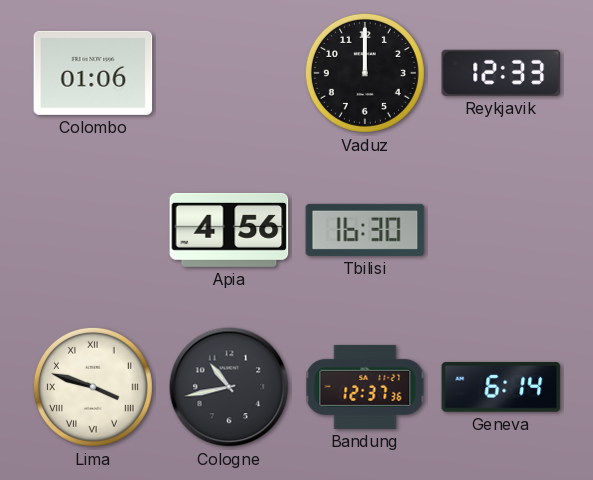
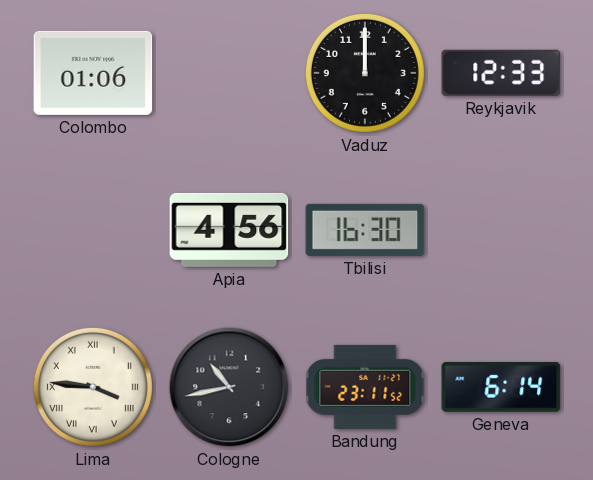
Lima: 3:48 -> 3:46
Bandung: 12:37 -> 23:11
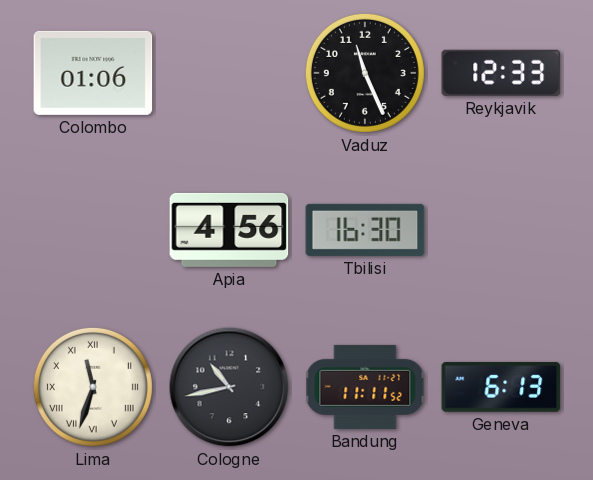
Vaduz: 12:00 -> 11:26
Lima: 3:46 -> 11:33
Bandung: 23:11 -> 11:11
Geneva: 6:14 -> 6:13
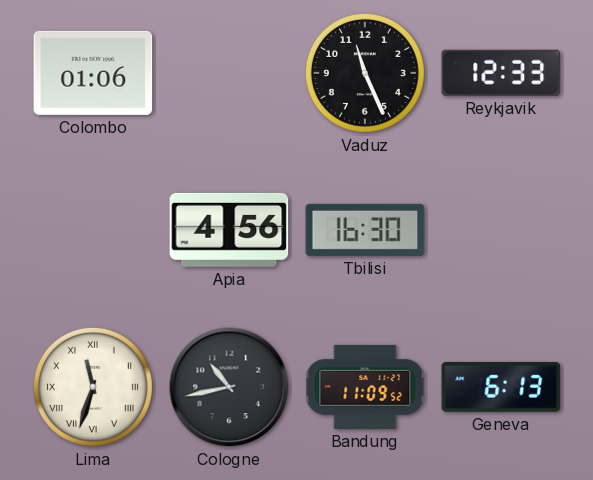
Bandung: 11:11 -> 11:09
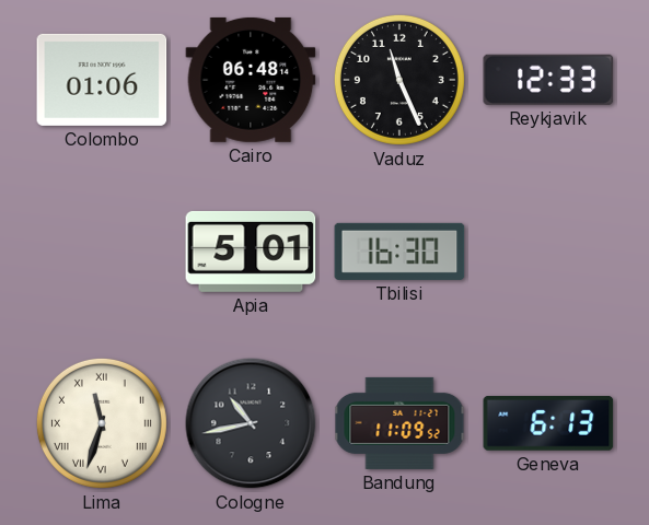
Cairo: none -> 06:48
Apia: 4:56 -> 5:01
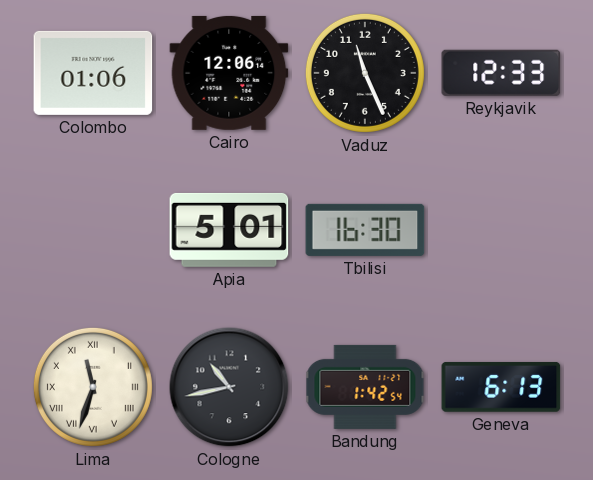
Cairo: 06:48 -> 12:06
Bandung: 11:09 -> 1:42
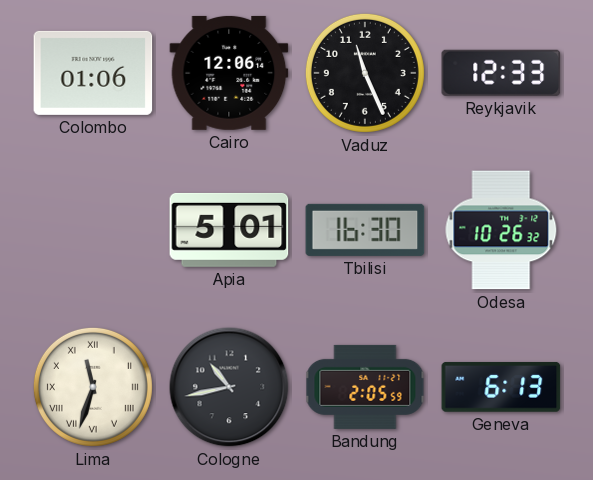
Odesa: none -> 10:26
Bandung: 1:42 -> 2:05
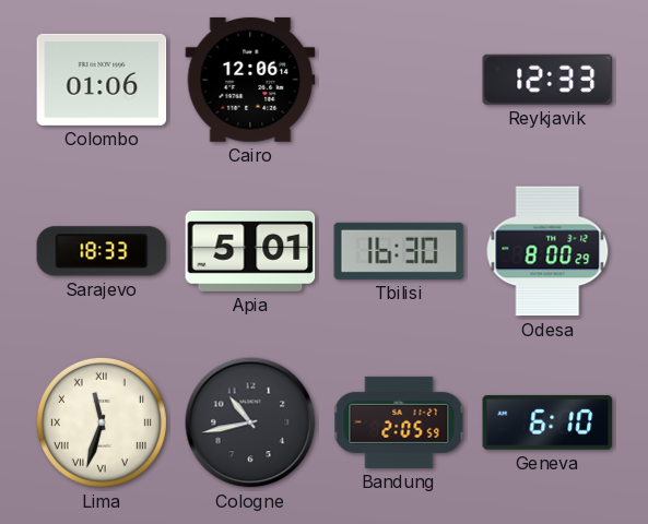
Vaduz: 11:26 -> none
Sarajevo: none -> 18:33
Odesa: 10:26 -> 8:00
Geneva: 6:13 -> 6:10
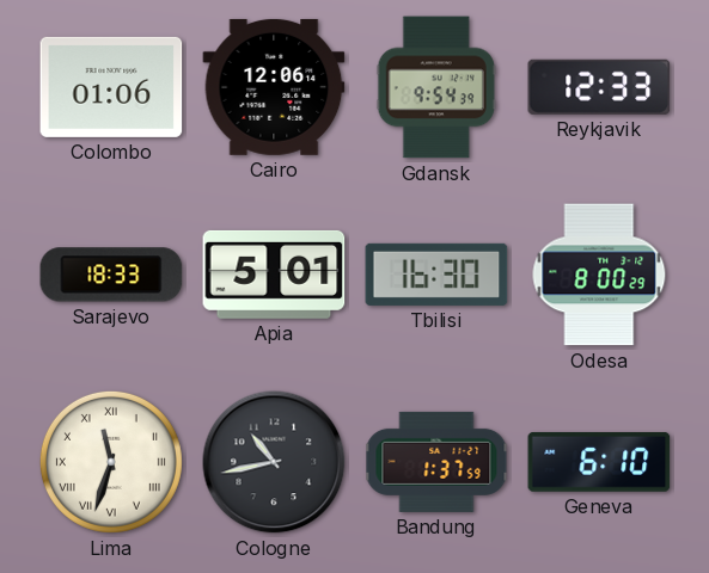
Gdansk: none -> 9:54
Bandung: 2:05 -> 1:37
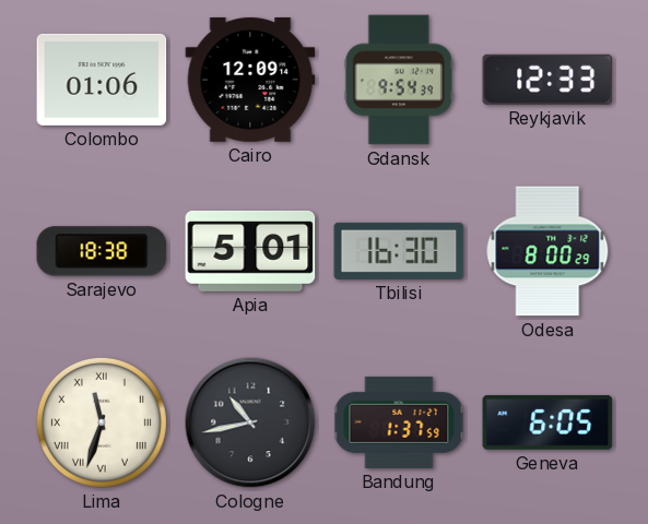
Cairo: 12:06 -> 12:09
Sarajevo: 18:33 -> 18:38
Geneva: 6:10 -> 6:05
